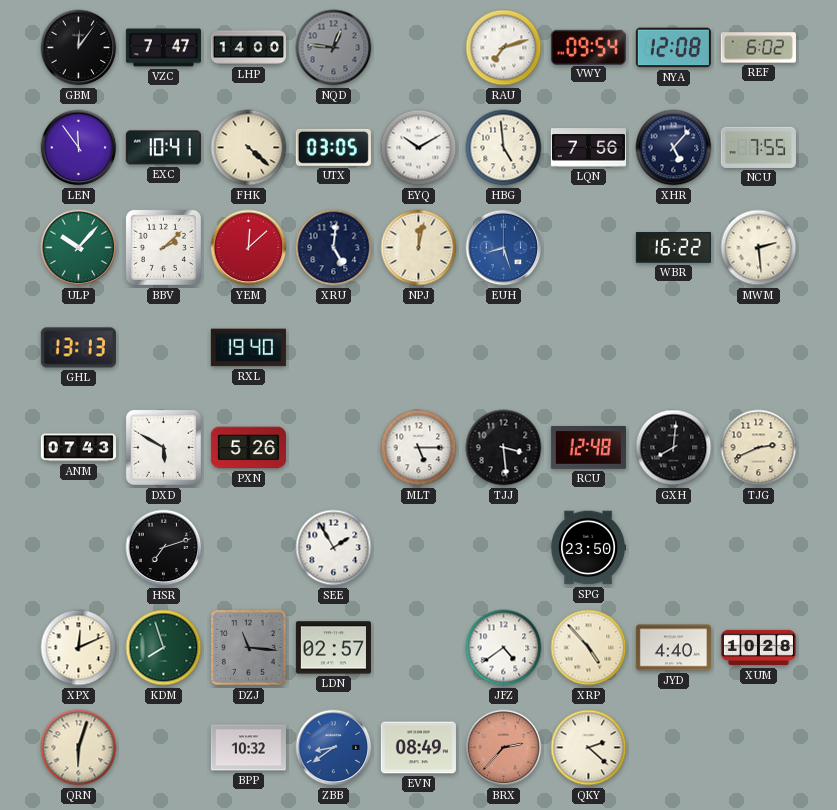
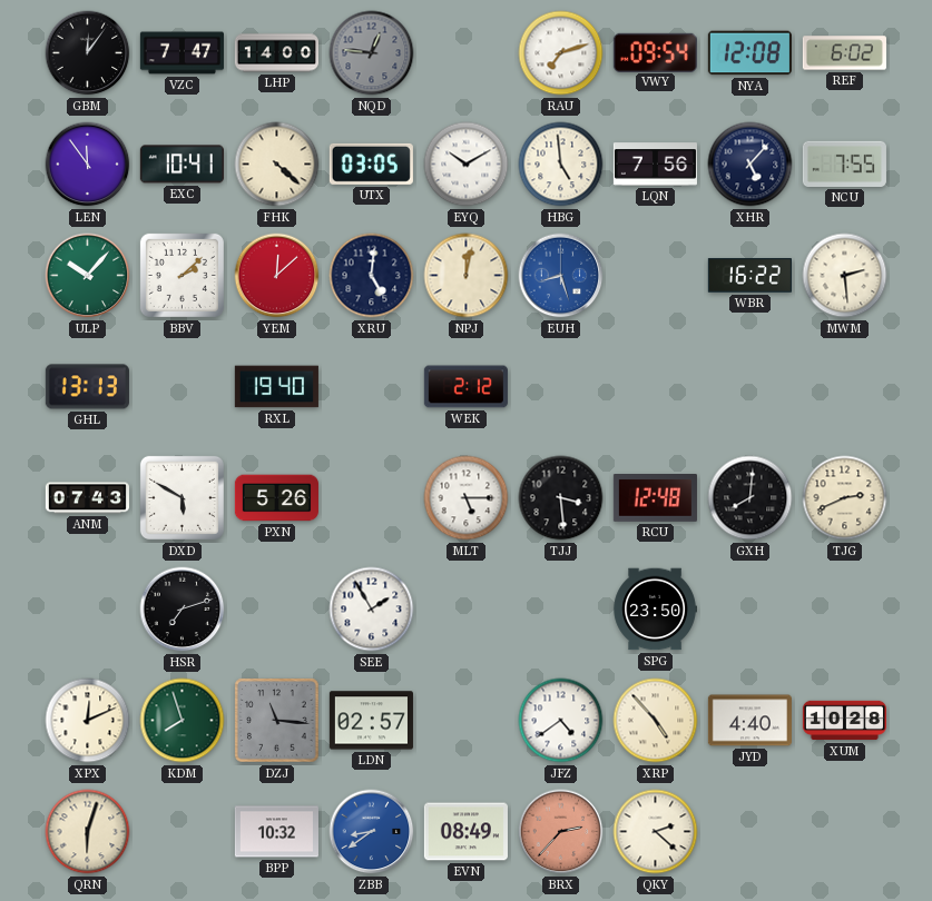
WEK: none -> 2:12
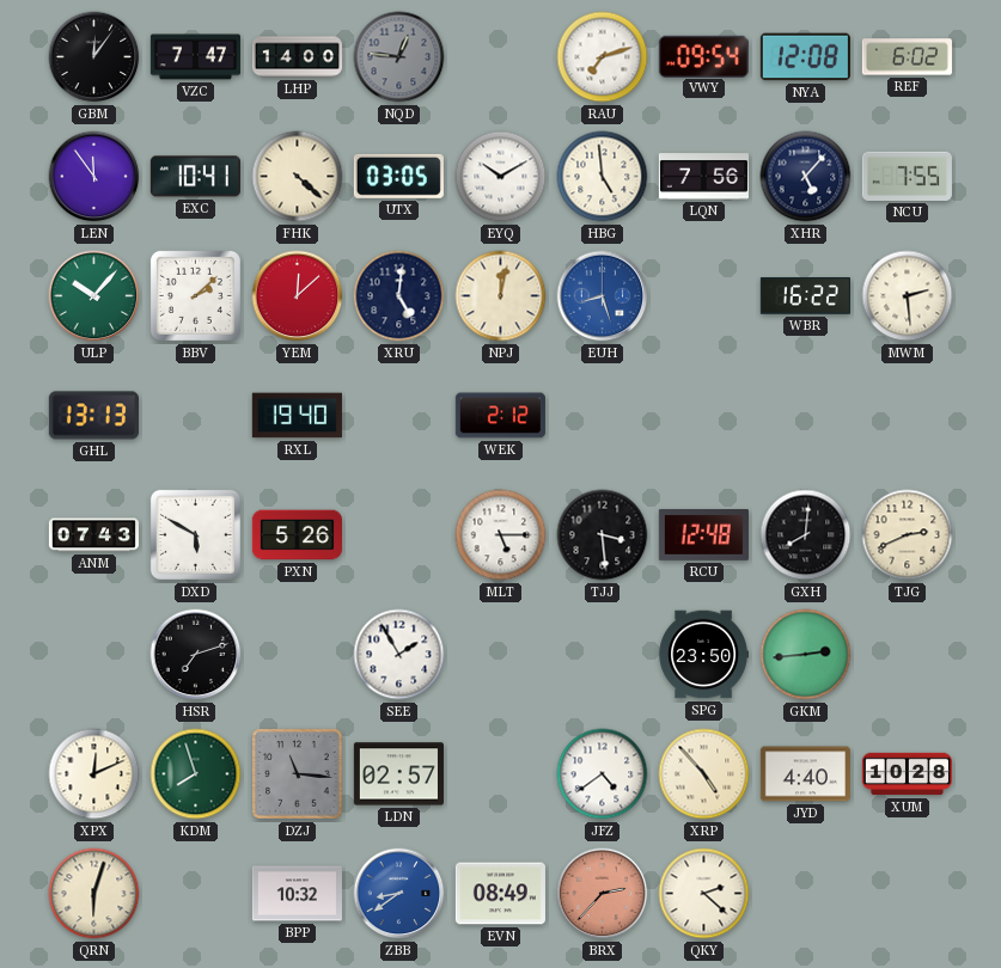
GKM: none -> 2:44
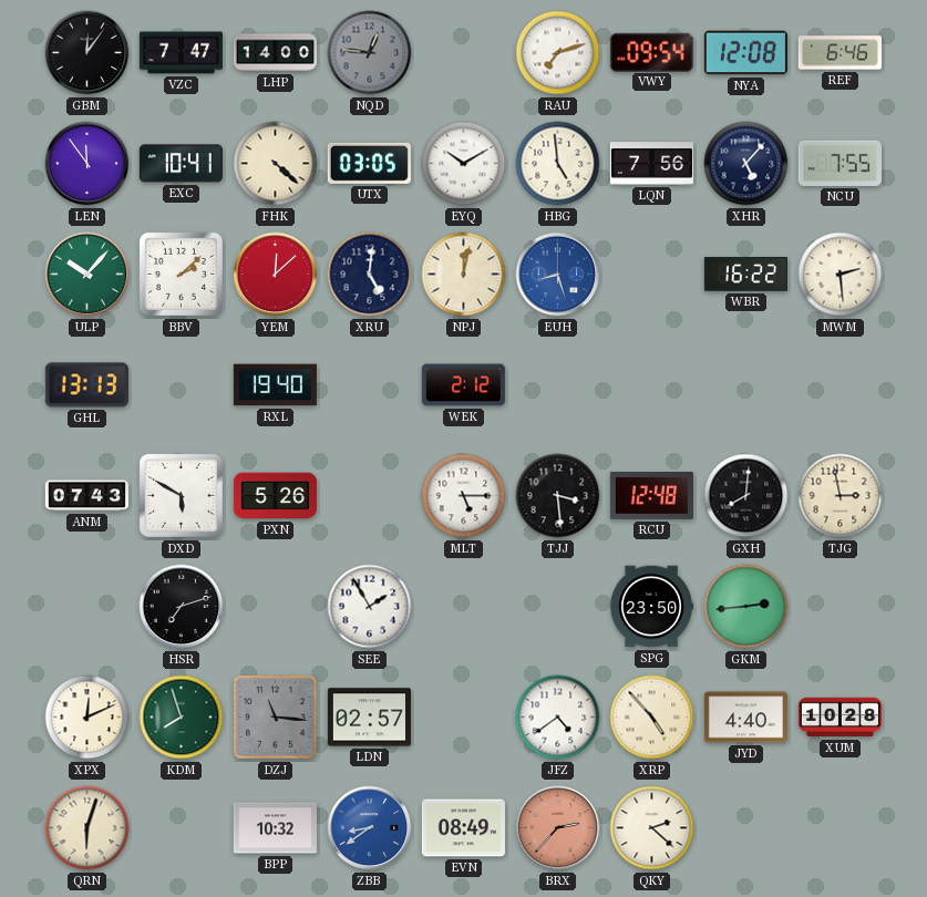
REF: 6:02 -> 6:46
TJG: 2:41 -> 2:58
